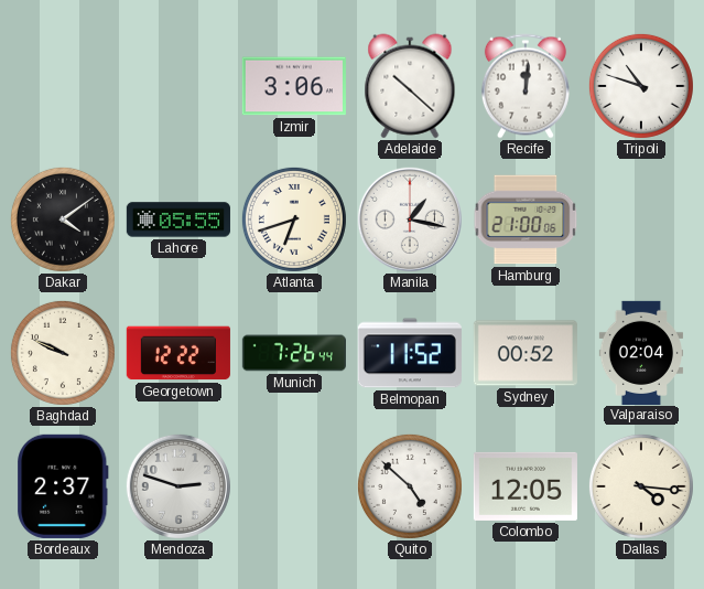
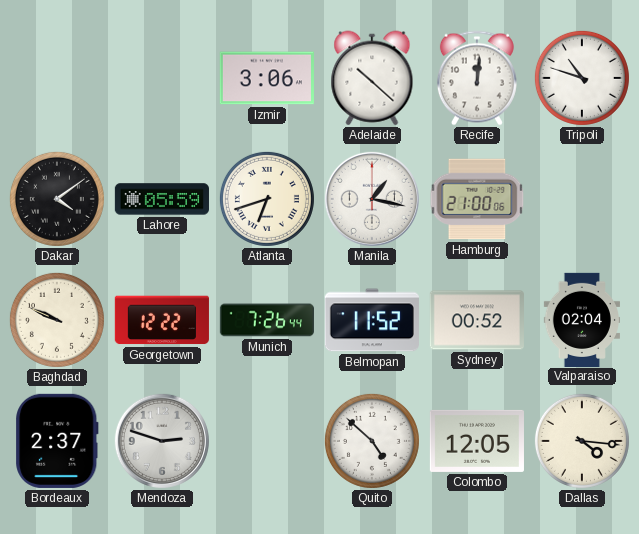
Lahore: 05:55 -> 05:59
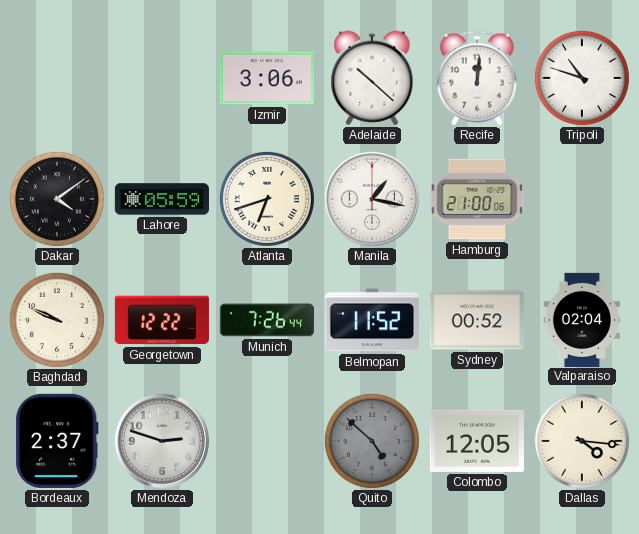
Quito dial: white -> grey
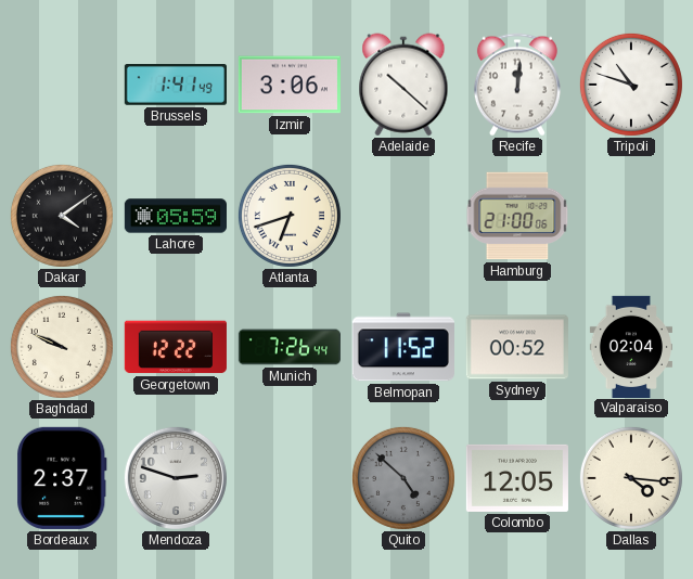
Brussels: none -> 1:41
Manila: 1:17 -> none
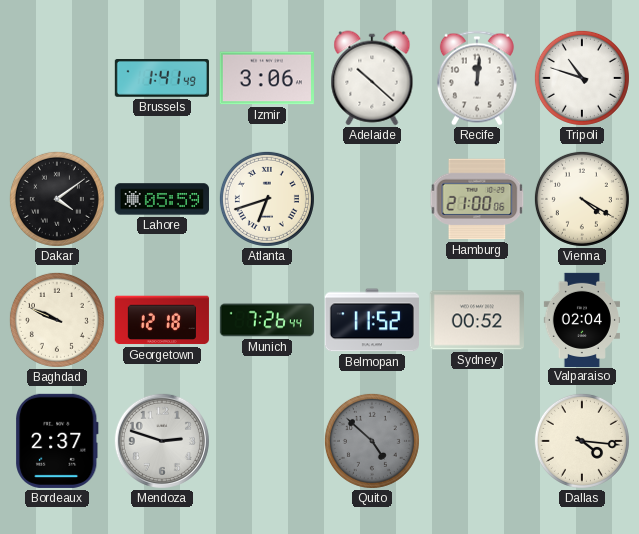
Vienna: none -> 4:20
Georgetown: 12:22 -> 12:18
Colombo: 12:05 -> none
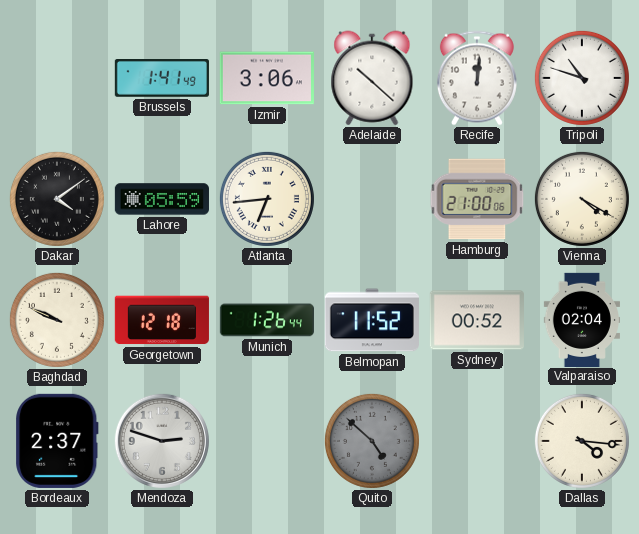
Atlanta: 6:42 -> 6:44
Munich: 7:26 -> 1:26
